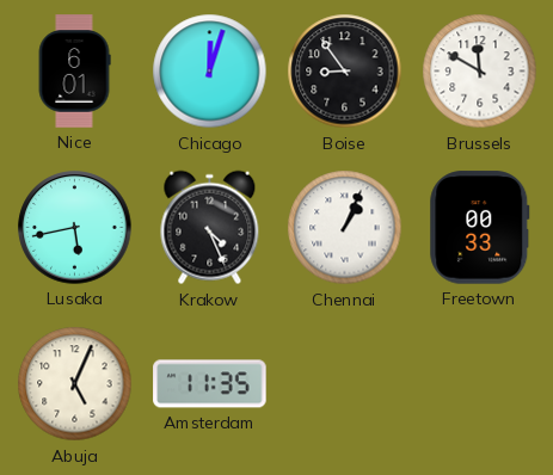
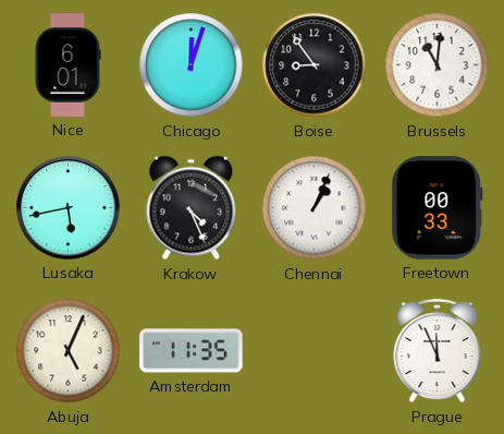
Brussels: 11:50 -> 11:01
Prague: none -> 11:56
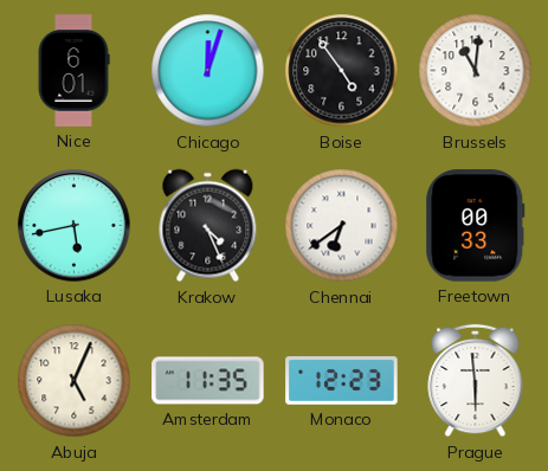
Boise: 8:54 -> 4:54
Chennai: 1:04 -> 6:39
Monaco: none -> 12:23
Prague: 11:56 -> 5:59
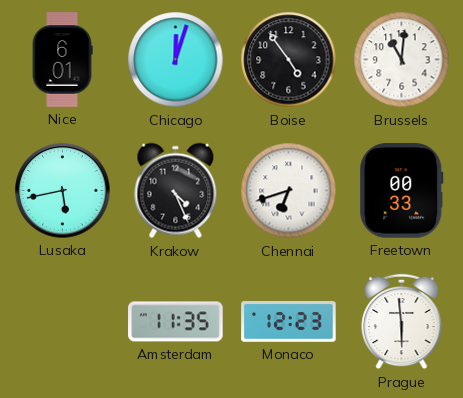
Chennai: 6:39 -> 6:42
Abuja: 5:04 -> none
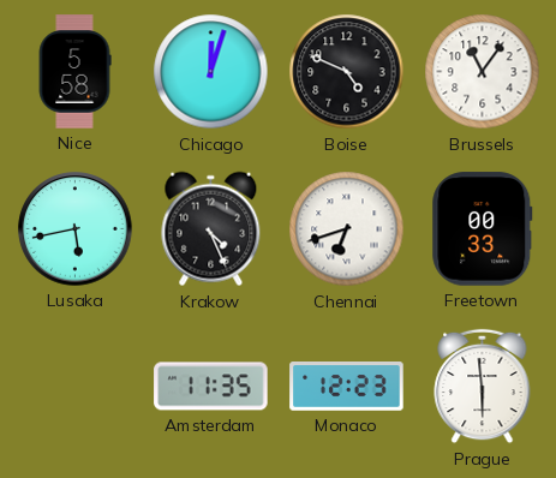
Nice: 6:01 -> 5:58
Boise: 4:54 -> 4:49
Brussels: 11:01 -> 11:06
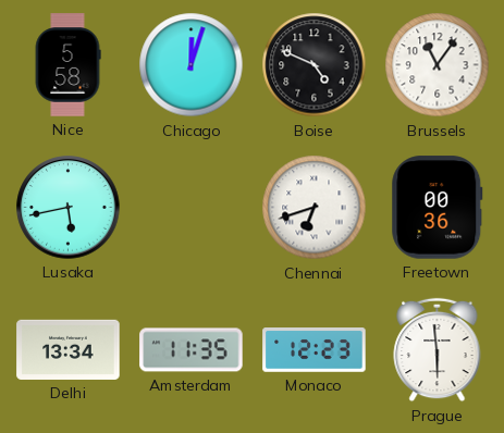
Krakow: 4:26 -> none
Freetown: 00:33 -> 00:36
Delhi: none -> 13:34
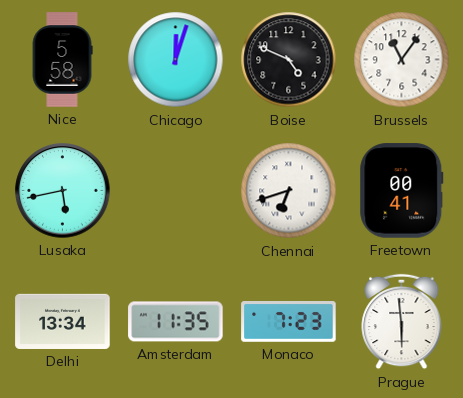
Freetown: 00:36 -> 00:41
Monaco: 12:23 -> 7:23
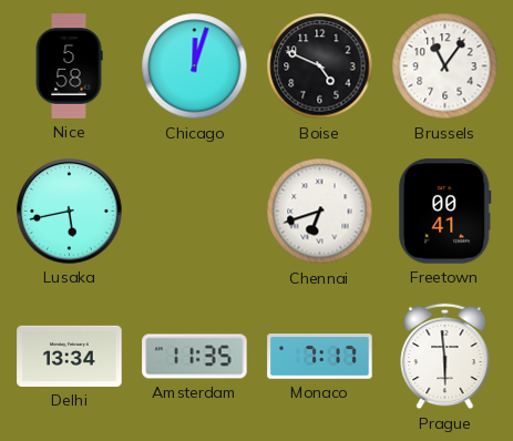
Monaco: 7:23 -> 7:17
